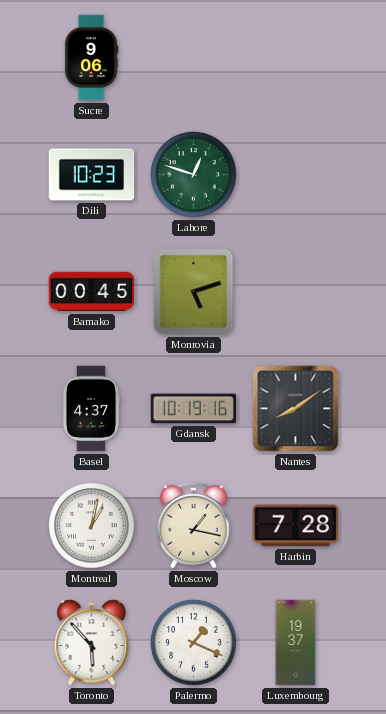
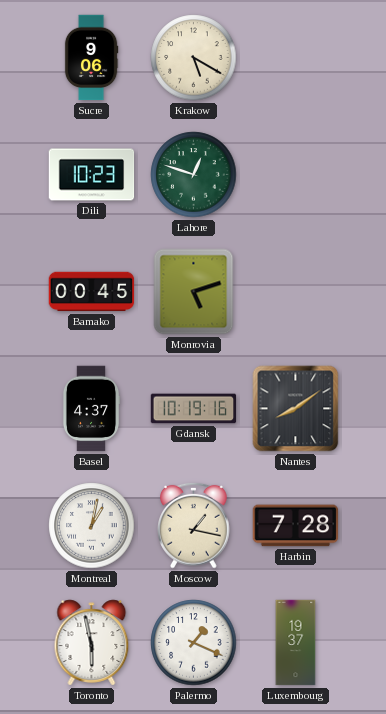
Krakow: none -> 5:20
Toronto: 5:53 -> 5:58
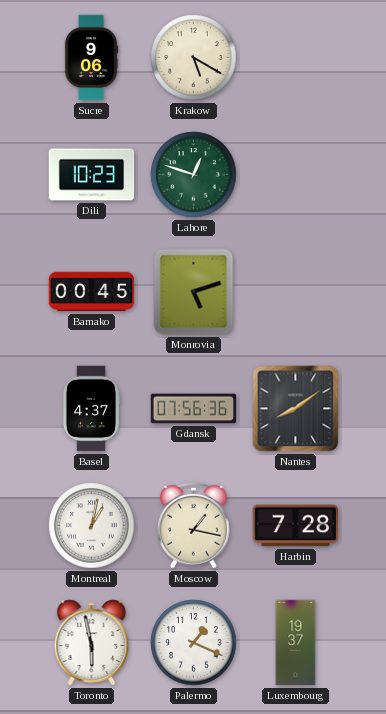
Gdansk: 10:19 -> 07:56
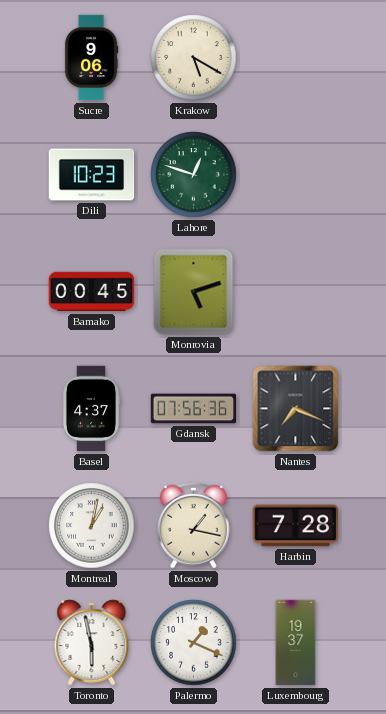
Nantes: 8:09 -> 7:19
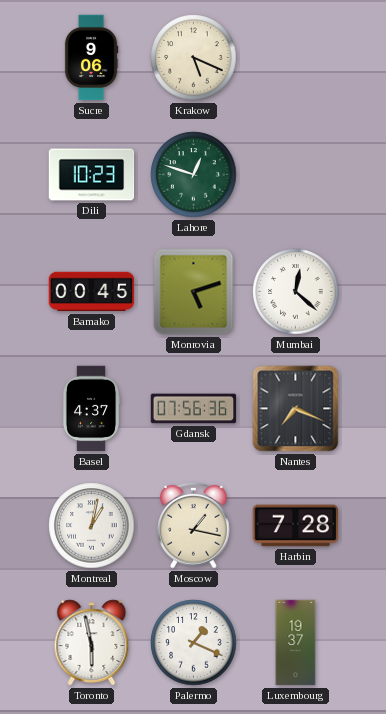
Krakow: 5:20 -> 5:19
Mumbai: none -> 12:22
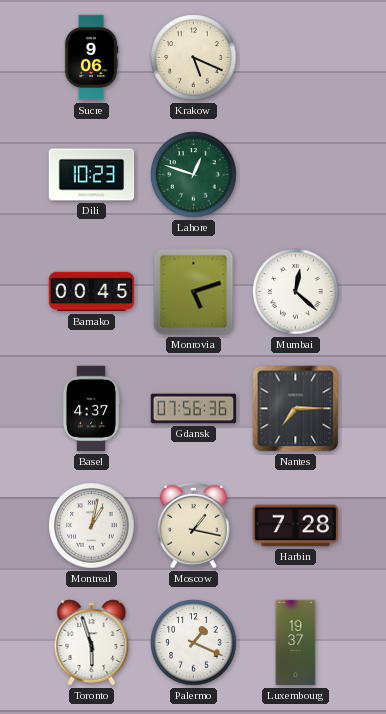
Nantes: 7:19 -> 7:15
Toronto: 5:58 -> 5:57
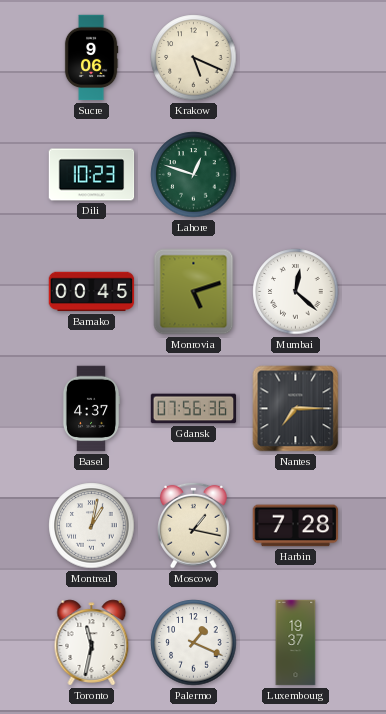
Toronto: 5:57 -> 11:32
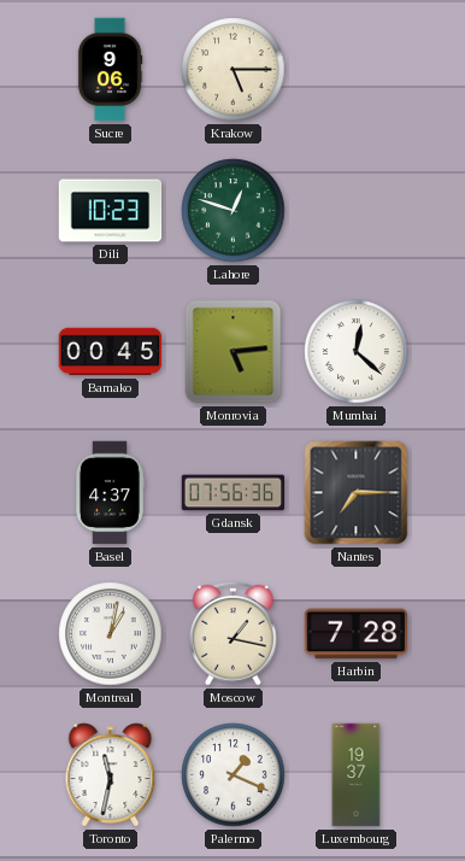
Krakow: 5:19 -> 5:15
Monrovia: 5:12 -> 5:14
